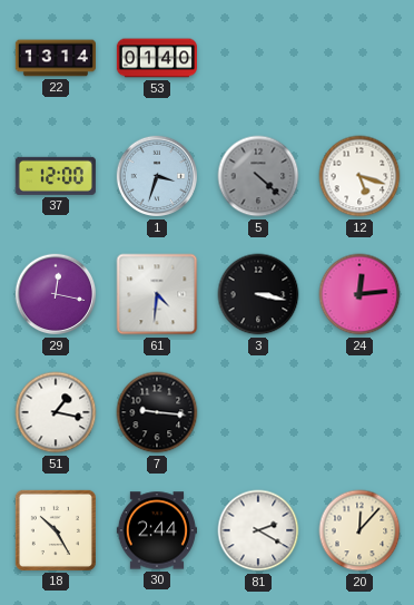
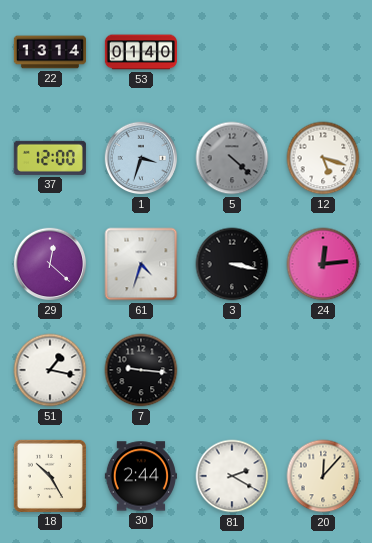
29: 12:17 -> 12:22
61: 4:31 -> 4:33
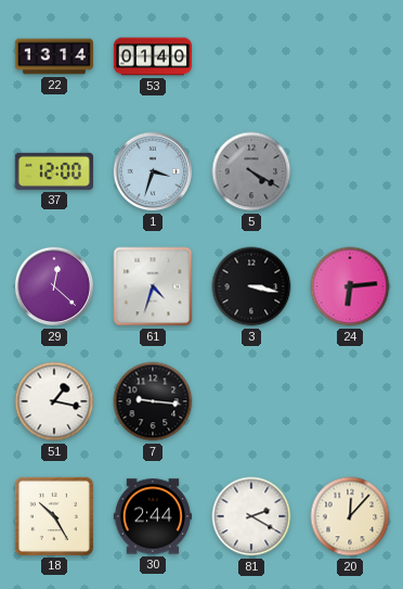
5: 4:22 -> 4:20
12: 5:18 -> none
24: 12:14 -> 6:14
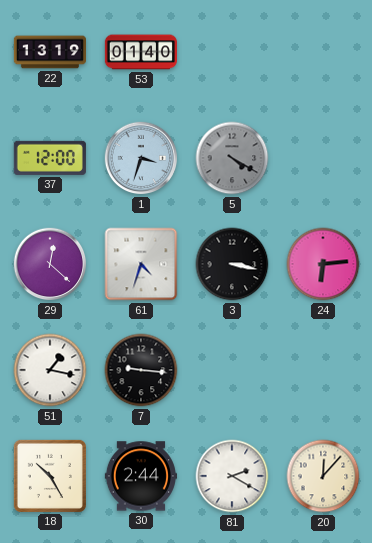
22: 13:14 -> 13:19
